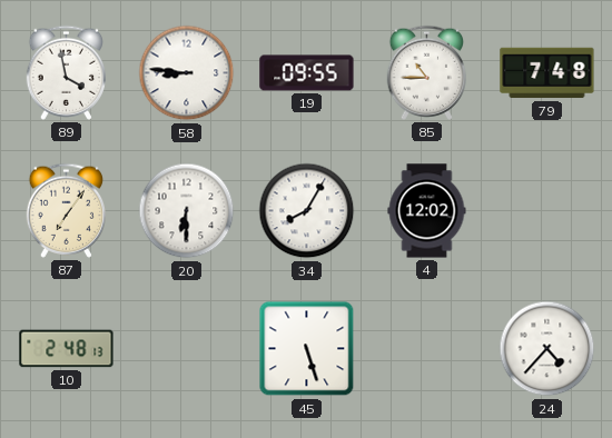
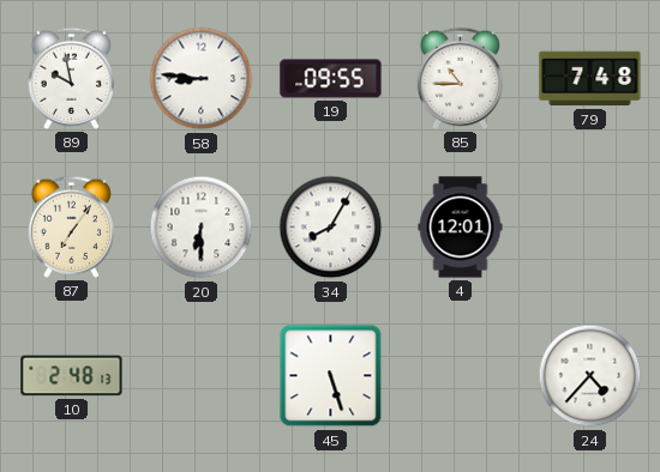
89: 3:58 -> 9:58
4: 12:02 -> 12:01
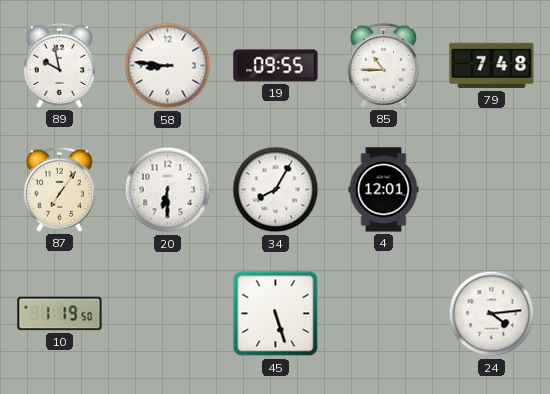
10: 2:48 -> 1:19
24: 4:37 -> 4:14
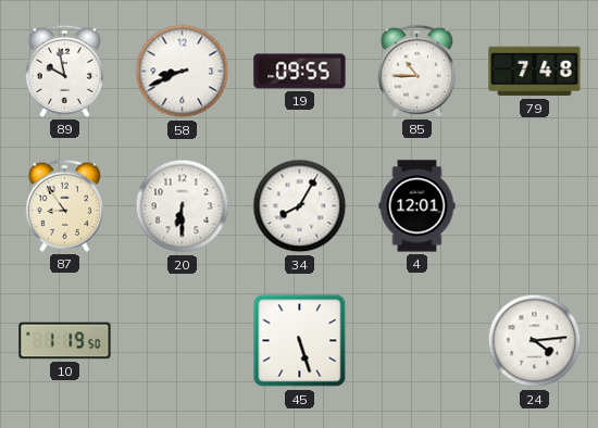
58: 8:46 -> 8:41
87: 7:06 -> 8:54
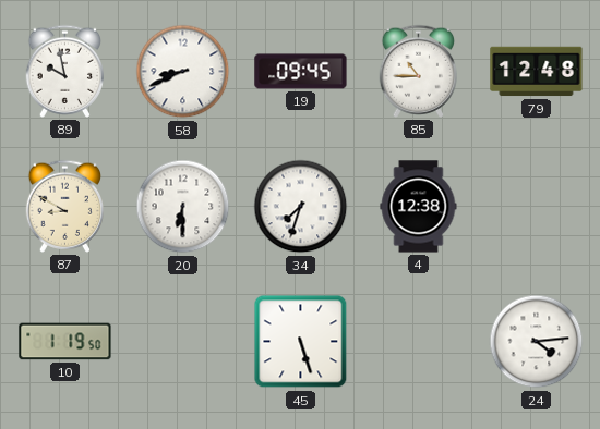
19: 09:55 -> 09:45
79: 7:48 -> 12:48
87: 8:54 -> 8:50
34: 8:05 -> 7:33
4: 12:01 -> 12:38
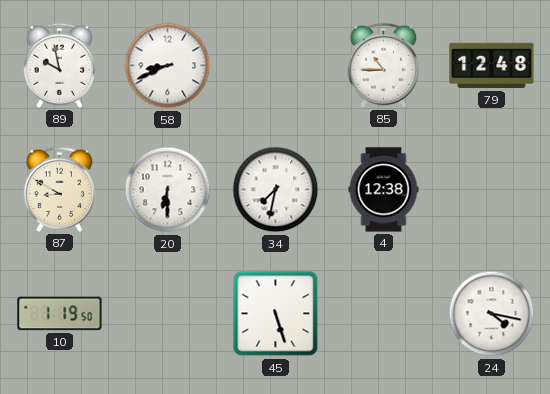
19: 09:45 -> none
34: 7:33 -> 7:32
24: 4:14 -> 4:17
